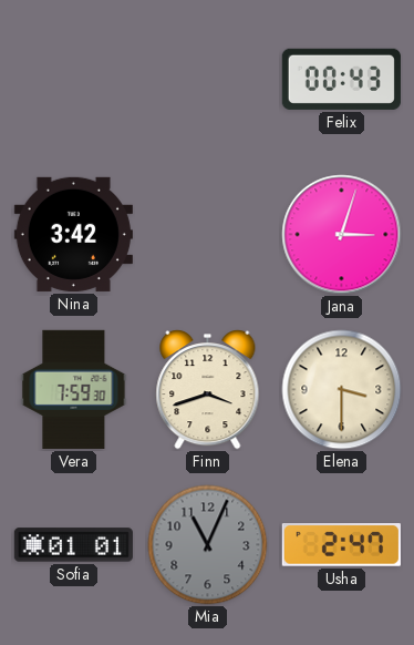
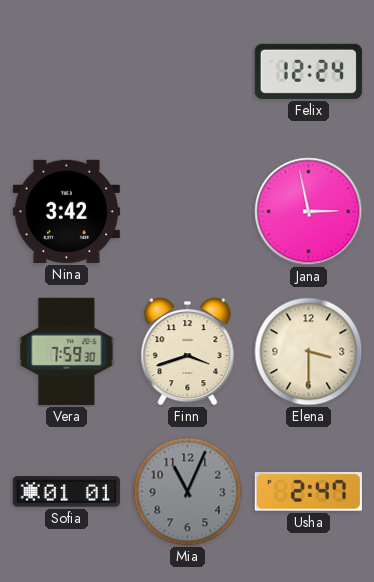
Felix: 00:43 -> 12:24
Jana: 3:03 -> 2:58
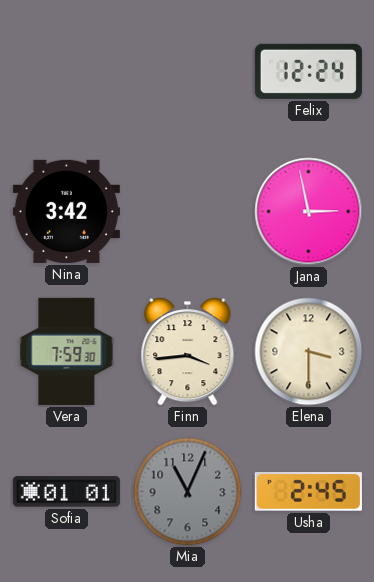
Finn: 3:42 -> 3:44
Usha: 2:47 -> 2:45
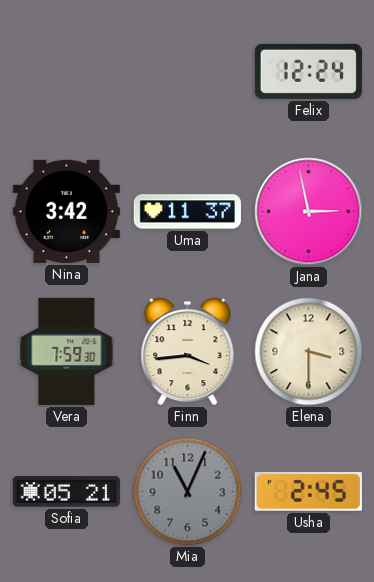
Uma: none -> 11:37
Sofia: 01:01 -> 05:21
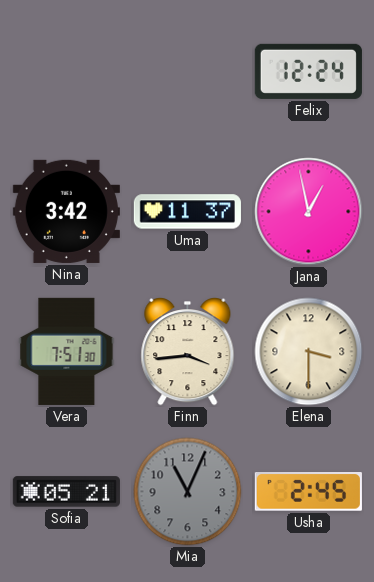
Jana: 2:58 -> 12:58
Vera: 7:59 -> 7:51
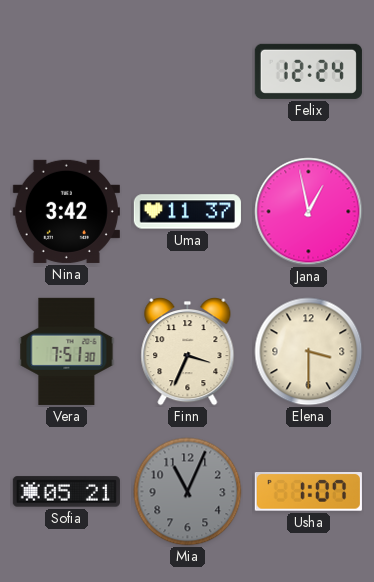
Finn: 3:44 -> 3:34
Usha: 2:45 -> 1:07
